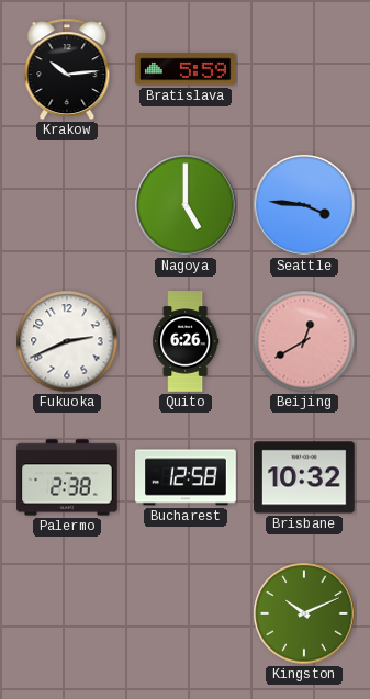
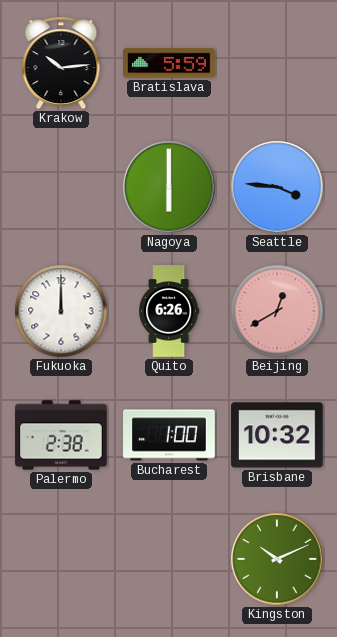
Nagoya: 5:00 -> 6:00
Fukuoka: 2:41 -> 12:00
Bucharest: 12:58 -> 1:00
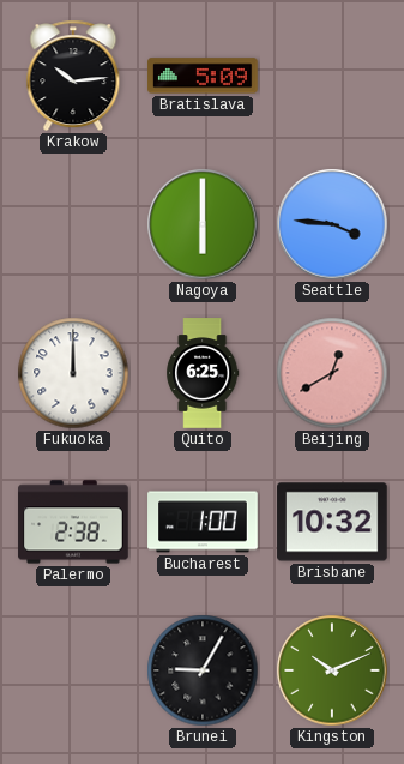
Bratislava: 5:59 -> 5:09
Quito: 6:26 -> 6:25
Brunei: none -> 9:05
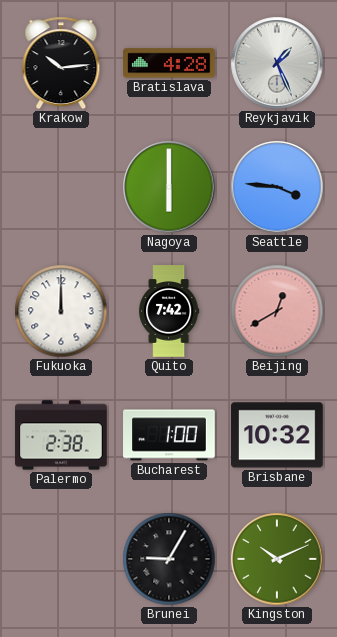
Bratislava: 5:09 -> 4:28
Reykjavik: none -> 1:26
Quito: 6:25 -> 7:42
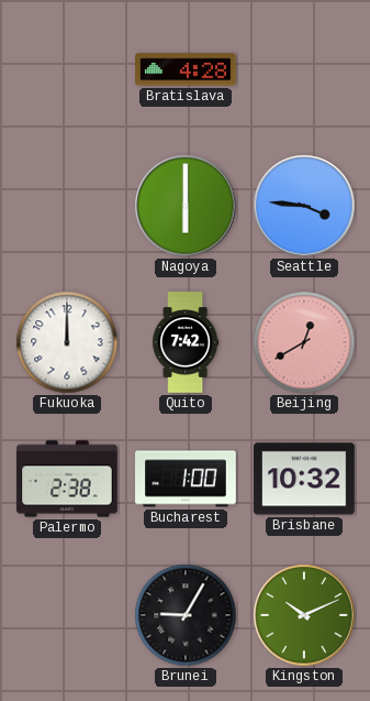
Krakow: 10:14 -> none
Reykjavik: 1:26 -> none
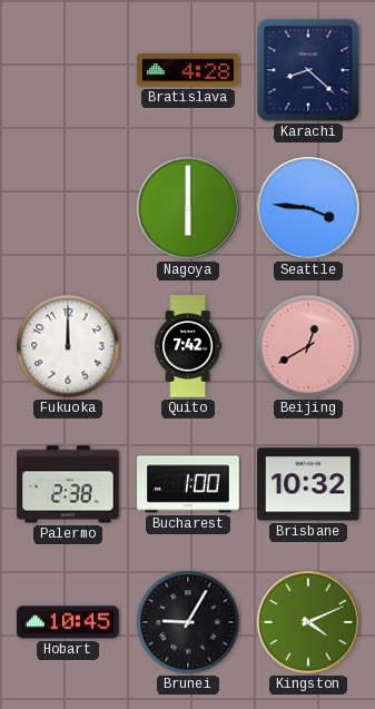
Karachi: none -> 8:22
Hobart: none -> 10:45
Kingston: 10:11 -> 4:11
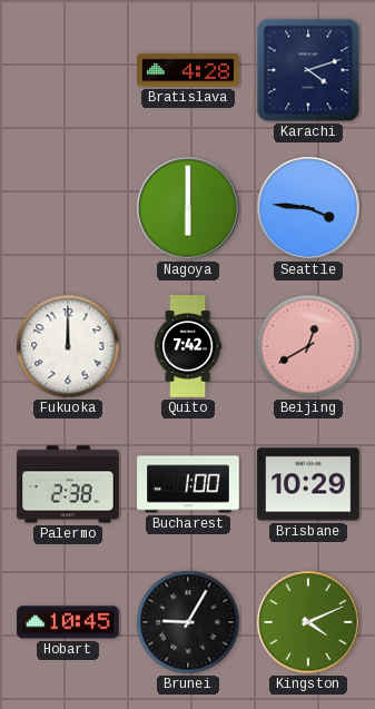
Karachi: 8:22 -> 4:12
Brisbane: 10:32 -> 10:29
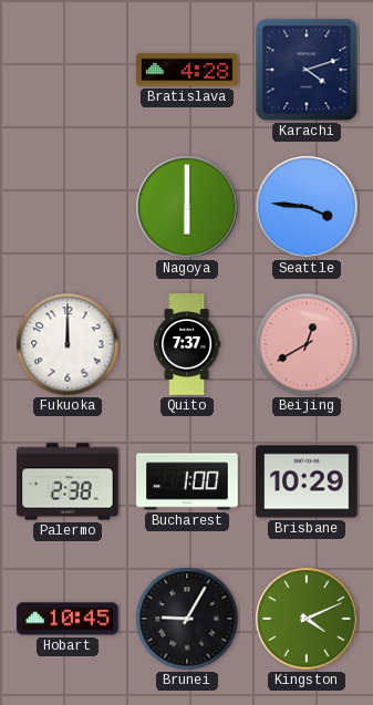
Quito: 7:42 -> 7:37
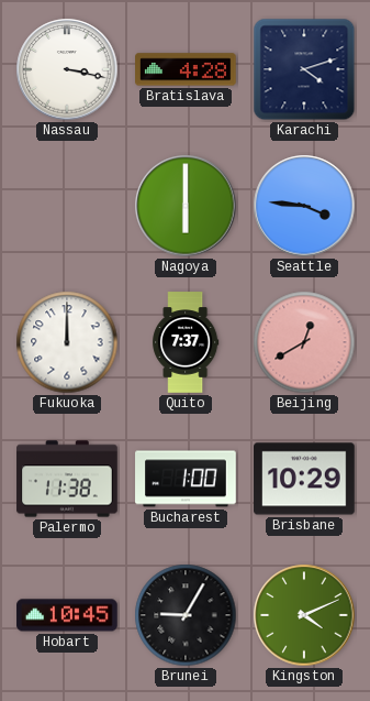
Nassau: none -> 3:17
Palermo: 2:38 -> 11:38
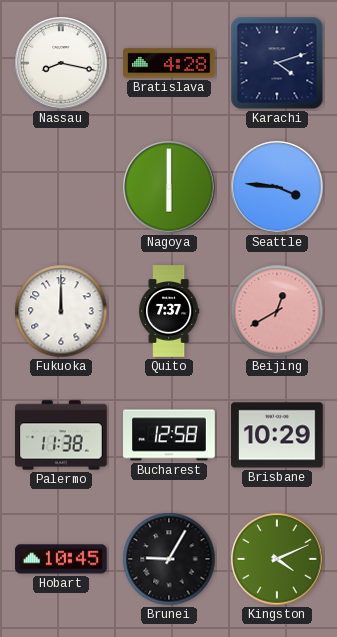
Nassau: 3:17 -> 8:17
Bucharest: 1:00 -> 12:58
